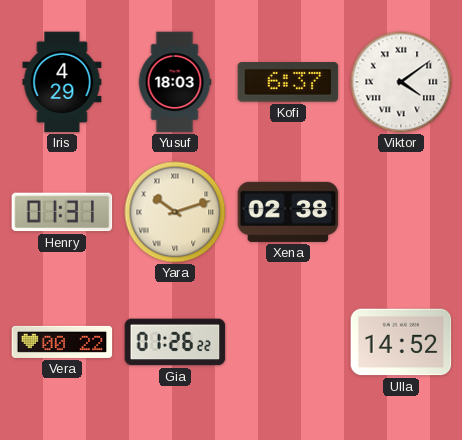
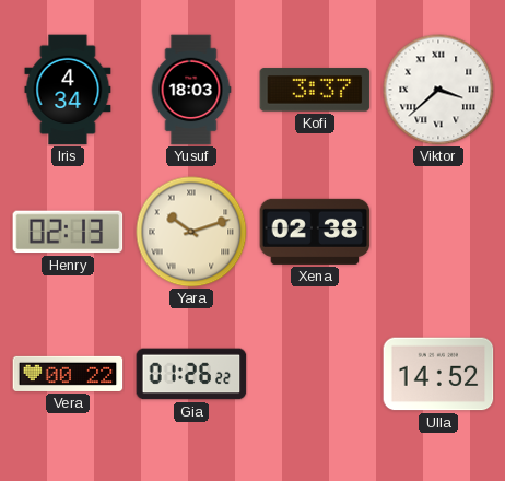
Iris: 4:29 -> 4:34
Kofi: 6:37 -> 3:37
Viktor: 4:09 -> 3:38
Henry: 01:31 -> 02:13
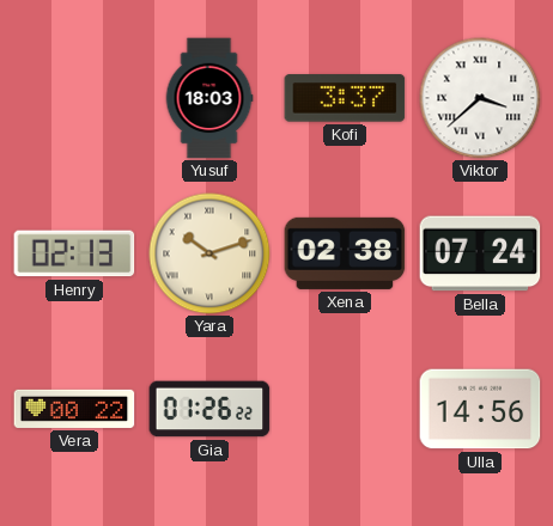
Iris: 4:34 -> none
Bella: none -> 07:24
Ulla: 14:52 -> 14:56
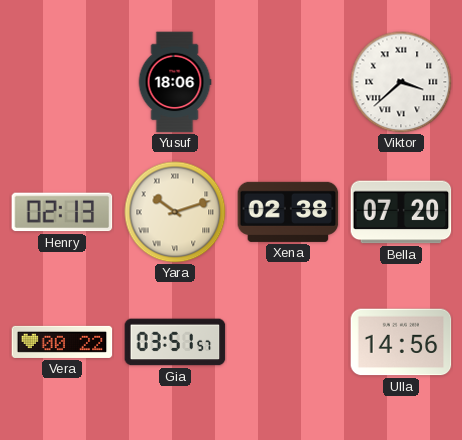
Yusuf: 18:03 -> 18:06
Kofi: 3:37 -> none
Bella: 07:24 -> 07:20
Gia: 01:26 -> 03:51
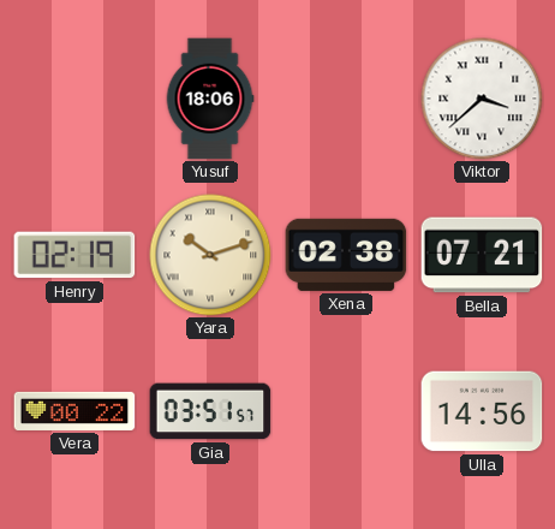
Henry: 02:13 -> 02:19
Bella: 07:20 -> 07:21
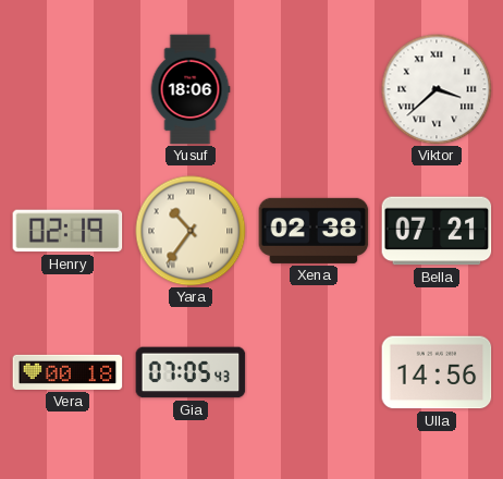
Yara: 10:12 -> 10:36
Vera: 00:22 -> 00:18
Gia: 03:51 -> 07:05
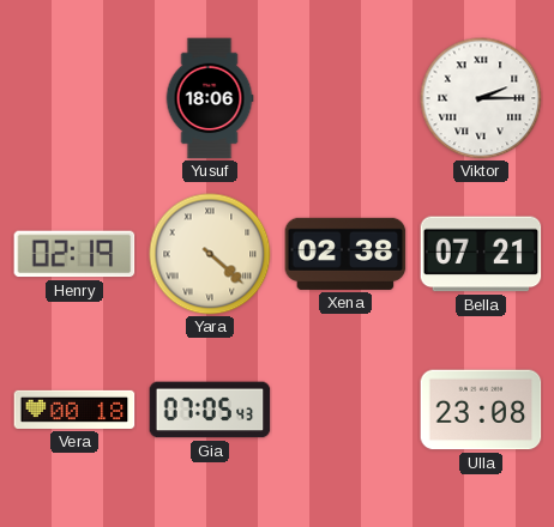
Viktor: 3:38 -> 2:15
Yara: 10:36 -> 4:22
Ulla: 14:56 -> 23:08
